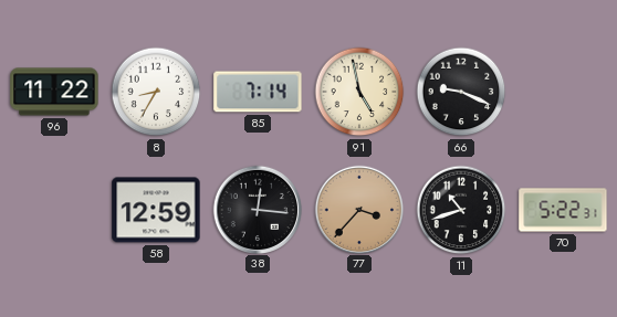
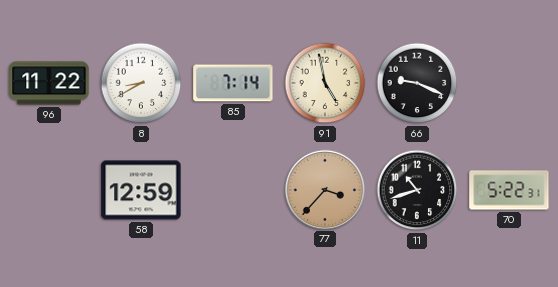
8: 8:35 -> 8:40
38: 12:16 -> none
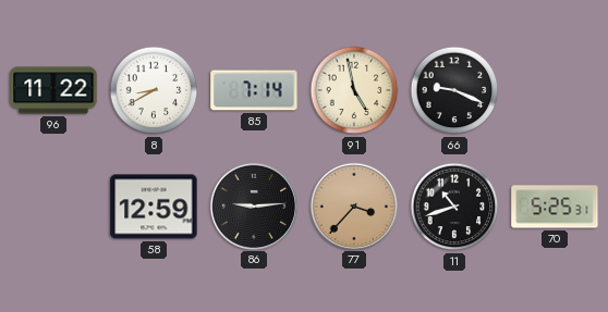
86: none -> 9:14
70: 5:22 -> 5:25
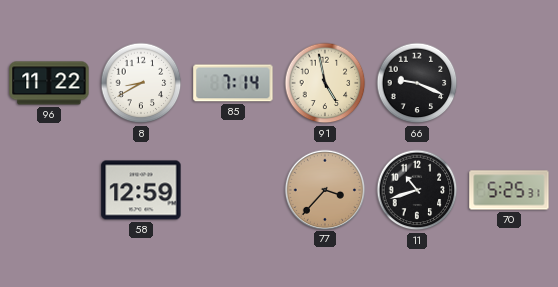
86: 9:14 -> none
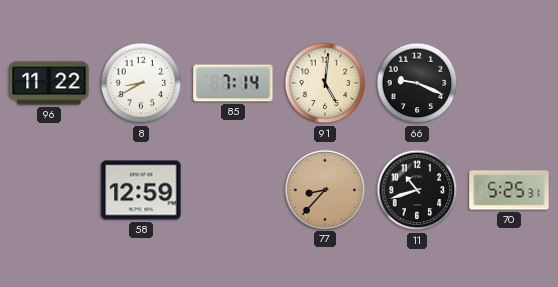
91: 4:58 -> 5:01
77: 3:37 -> 8:37
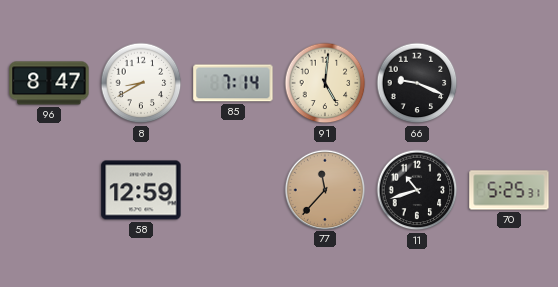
96: 11:22 -> 8:47
77: 8:37 -> 11:37
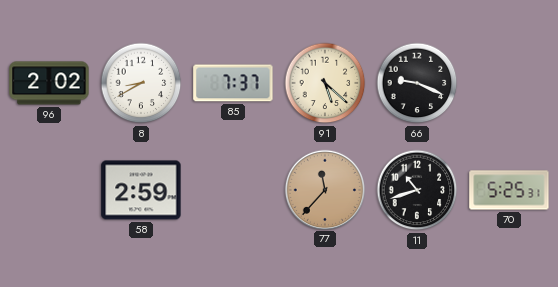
96: 8:47 -> 2:02
85: 7:14 -> 7:37
91: 5:01 -> 5:22
58: 12:59 -> 2:59
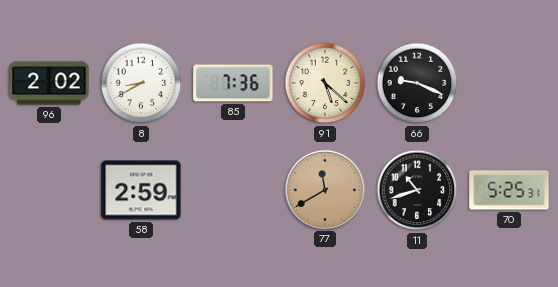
85: 7:37 -> 7:36
77: 11:37 -> 11:40
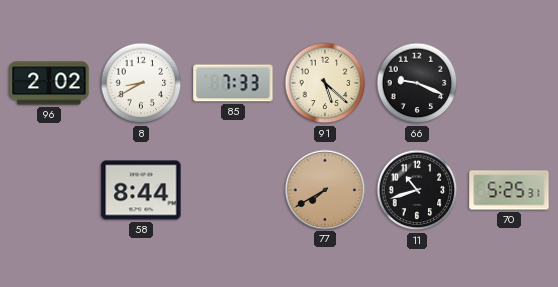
85: 7:36 -> 7:33
58: 2:59 -> 8:44
77: 11:40 -> 7:40
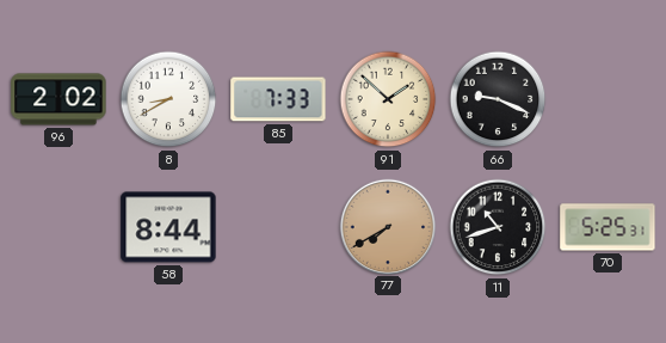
91: 5:22 -> 1:52
